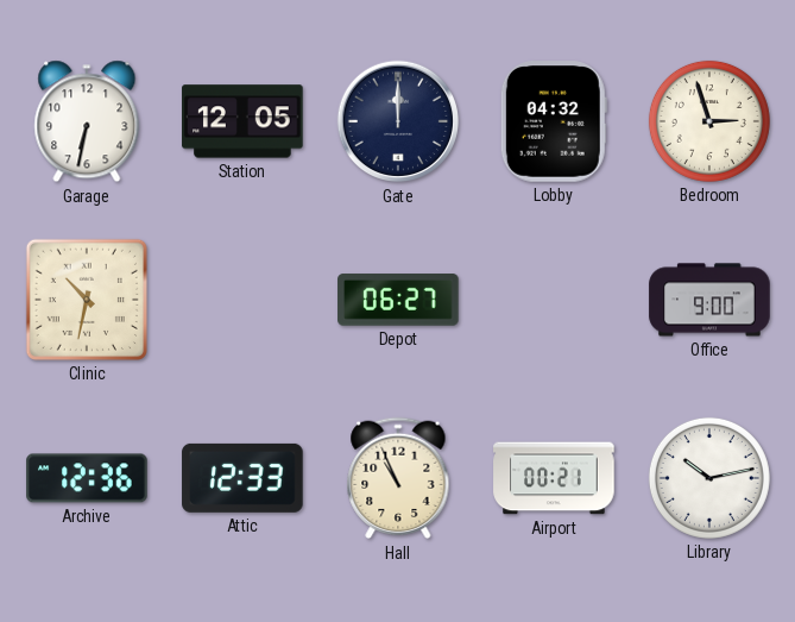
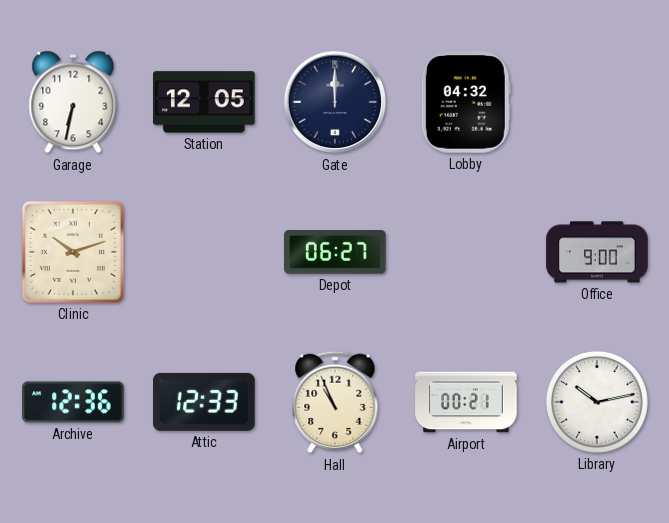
Bedroom: 2:57 -> none
Clinic: 10:32 -> 10:12
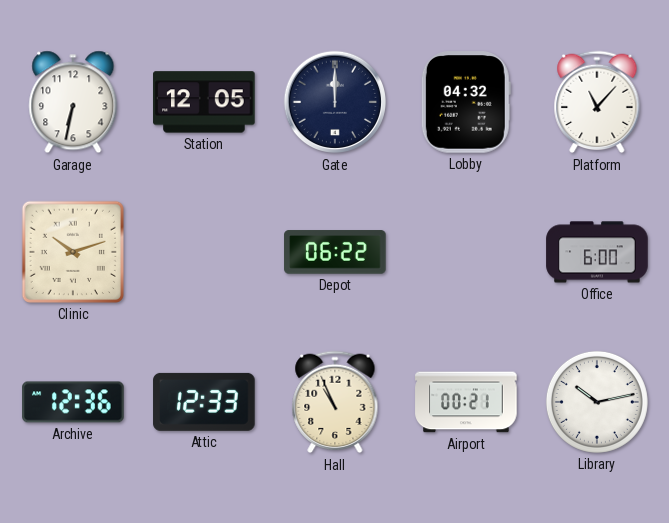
Platform: none -> 11:07
Depot: 06:27 -> 06:22
Office: 9:00 -> 6:00
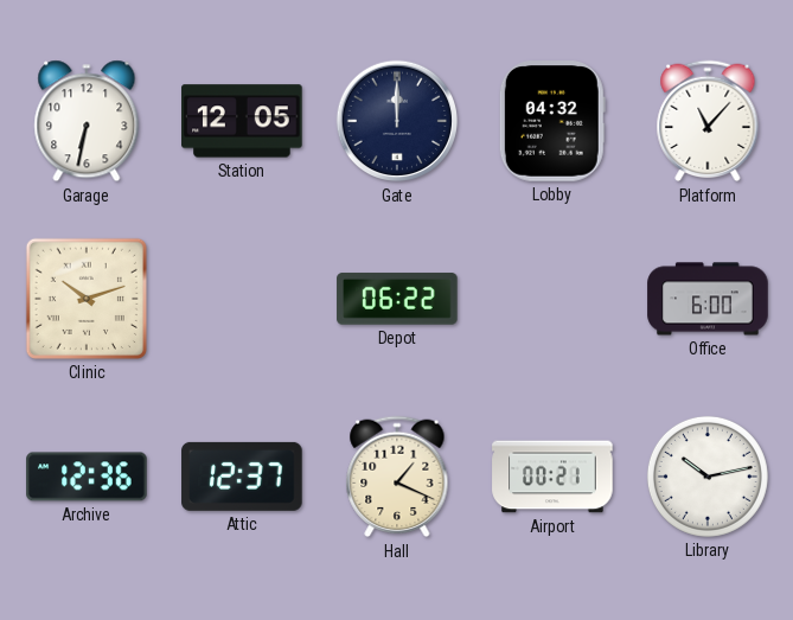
Attic: 12:33 -> 12:37
Hall: 10:56 -> 1:19
